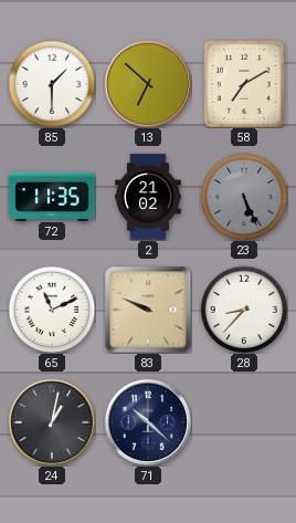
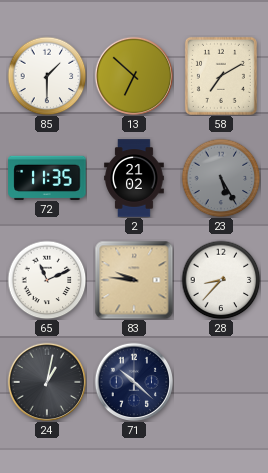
23: 5:26 -> 5:25
83: 9:49 -> 9:46
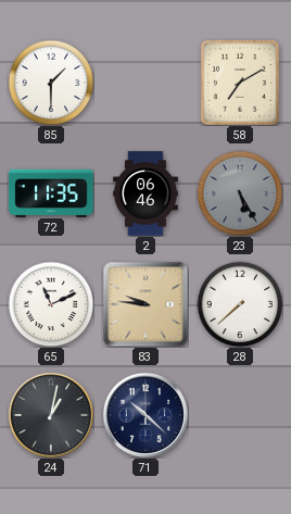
13: 6:52 -> none
2: 21:02 -> 06:46
28: 8:37 -> 7:38
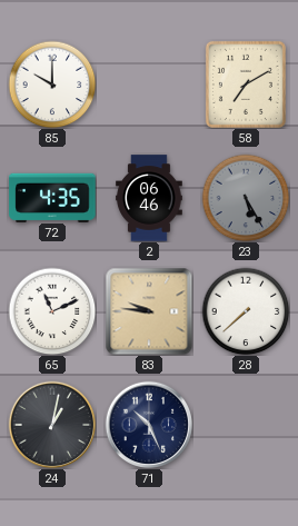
85: 1:30 -> 10:00
72: 11:35 -> 4:35
71: 10:22 -> 10:26
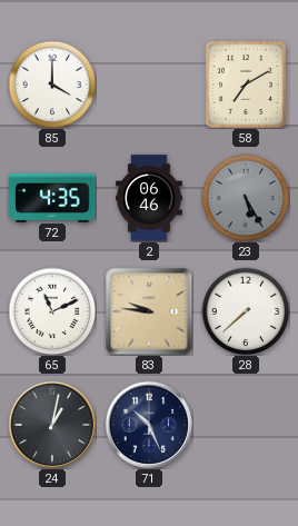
85: 10:00 -> 4:00
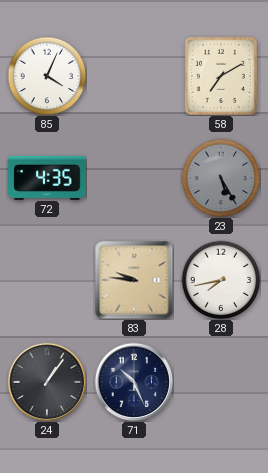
85: 4:00 -> 4:04
2: 06:46 -> none
65: 11:11 -> none
28: 7:38 -> 7:43
24: 1:02 -> 1:06
